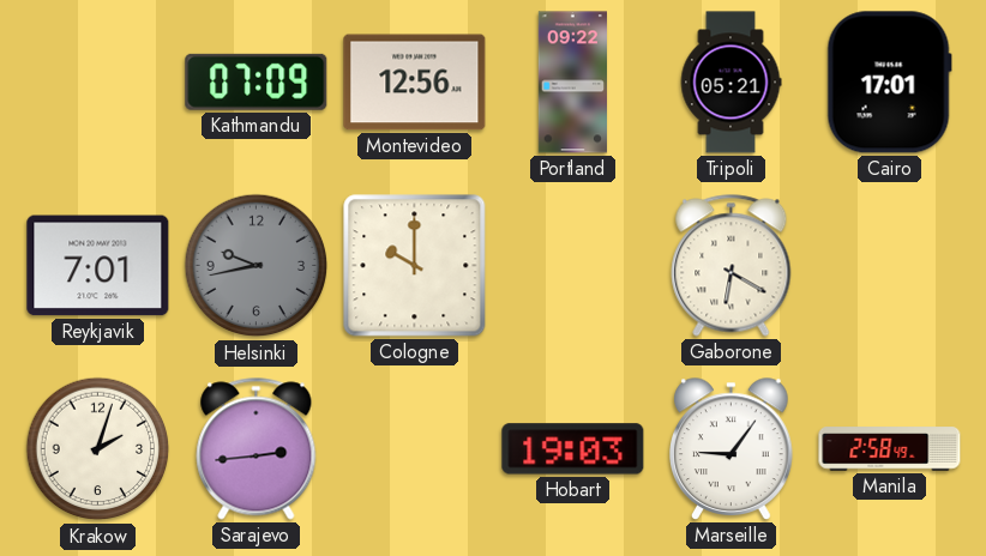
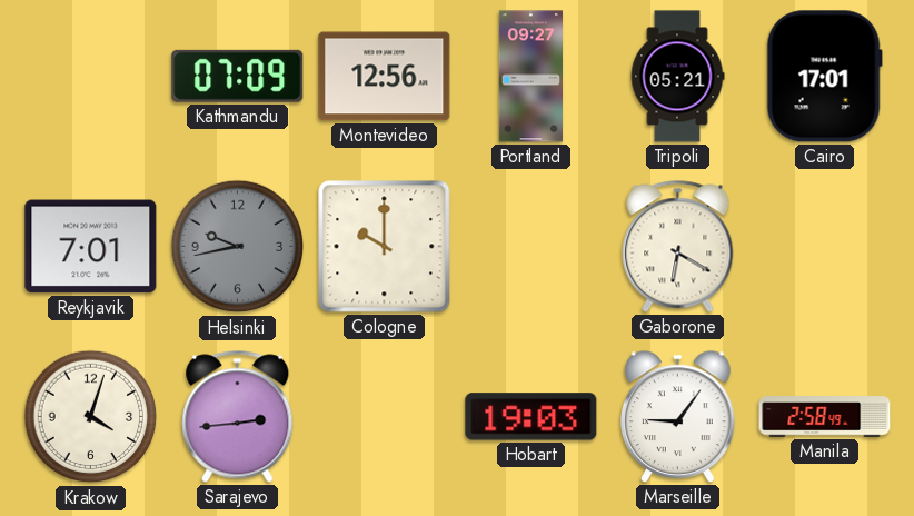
Portland: 09:22 -> 09:27
Krakow: 2:03 -> 4:03
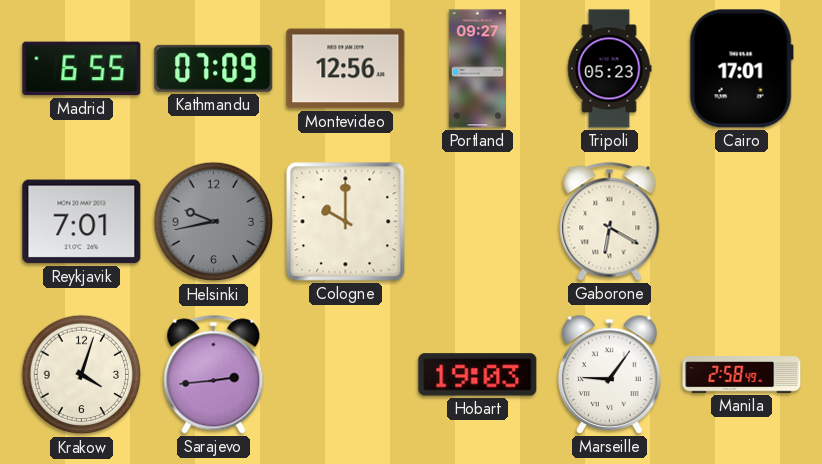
Madrid: none -> 6:55
Tripoli: 05:21 -> 05:23
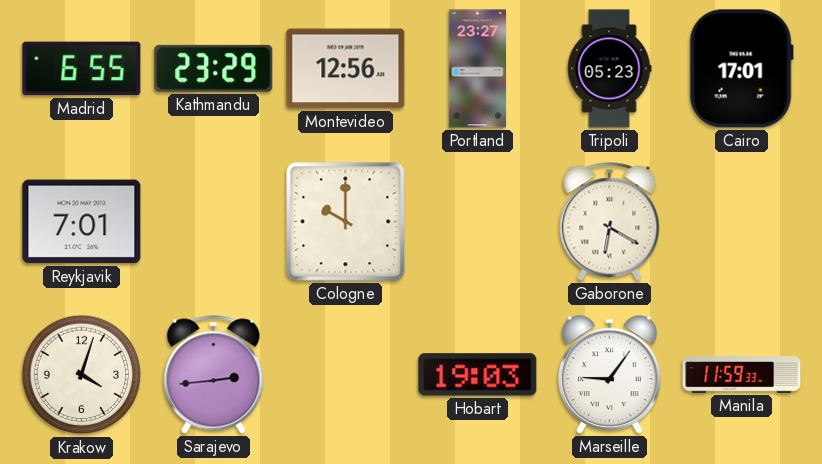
Kathmandu: 07:09 -> 23:29
Portland: 09:27 -> 23:27
Helsinki: 9:43 -> none
Manila: 2:58 -> 11:59
